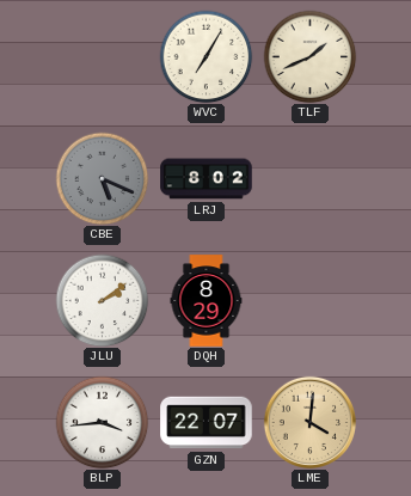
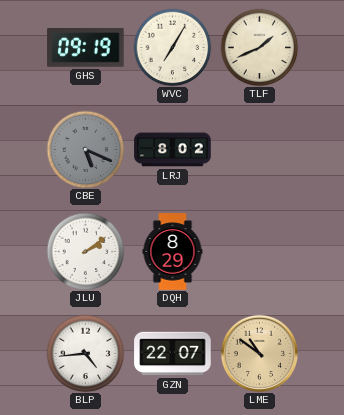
GHS: none -> 09:19
BLP: 3:44 -> 4:44
LME: 4:01 -> 10:51
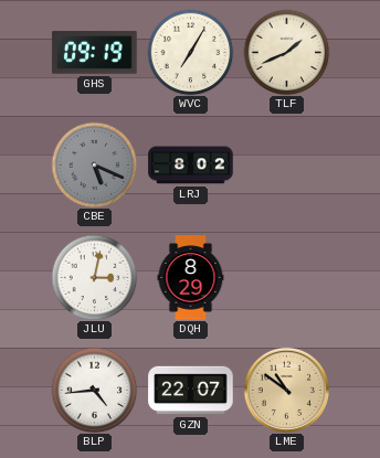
JLU: 2:09 -> 3:02
